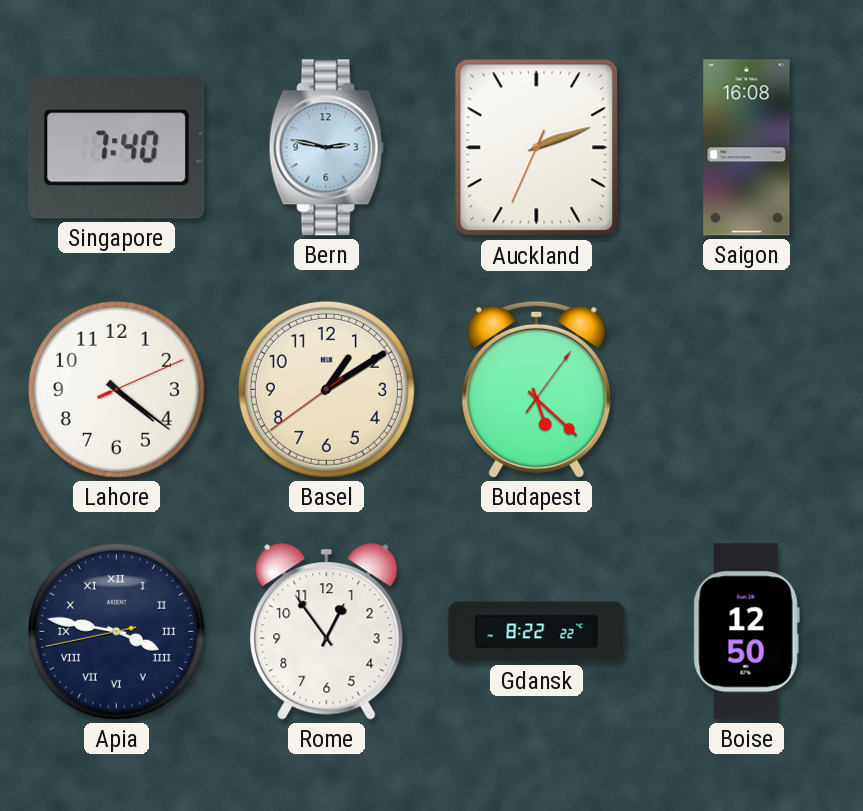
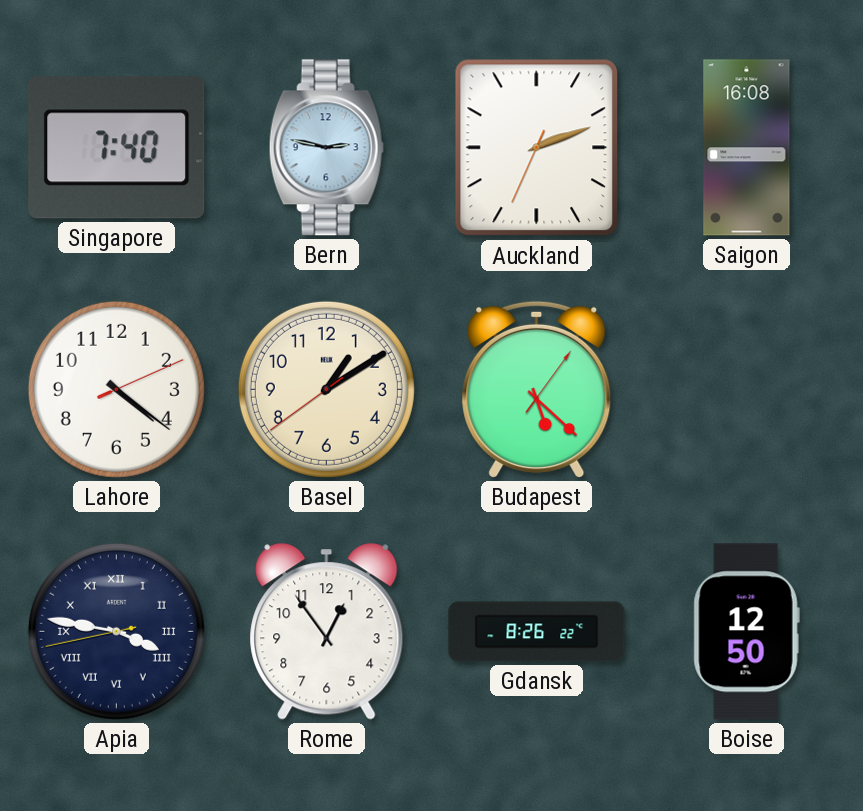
Gdansk: 8:22 -> 8:26
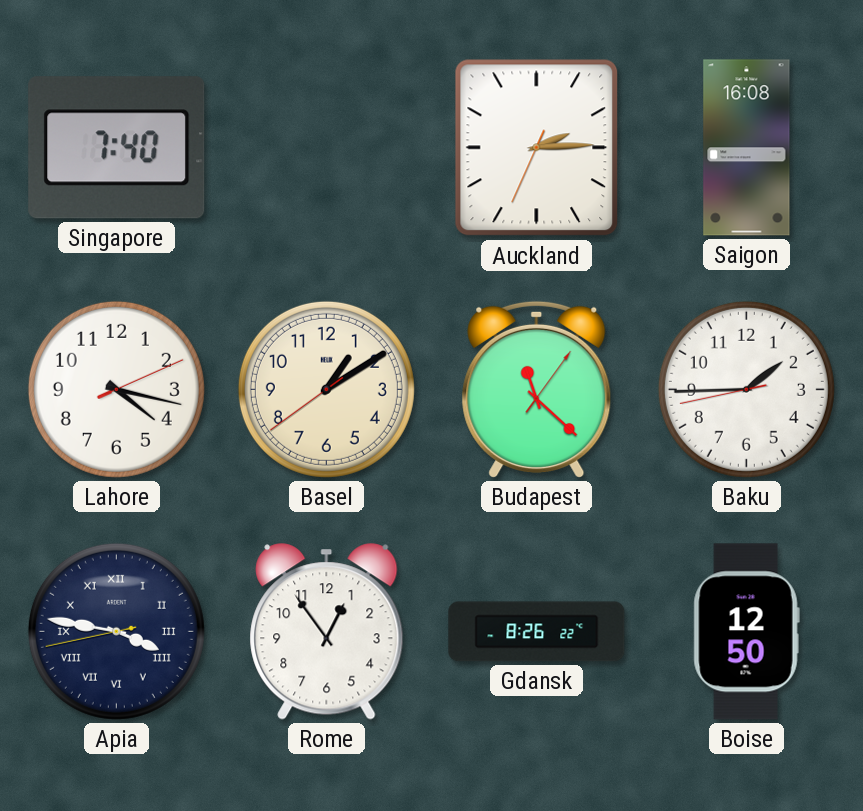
Bern: 2:47 -> none
Auckland: 2:11 -> 2:14
Lahore: 4:21 -> 4:17
Budapest: 5:22 -> 11:22
Baku: none -> 1:44
